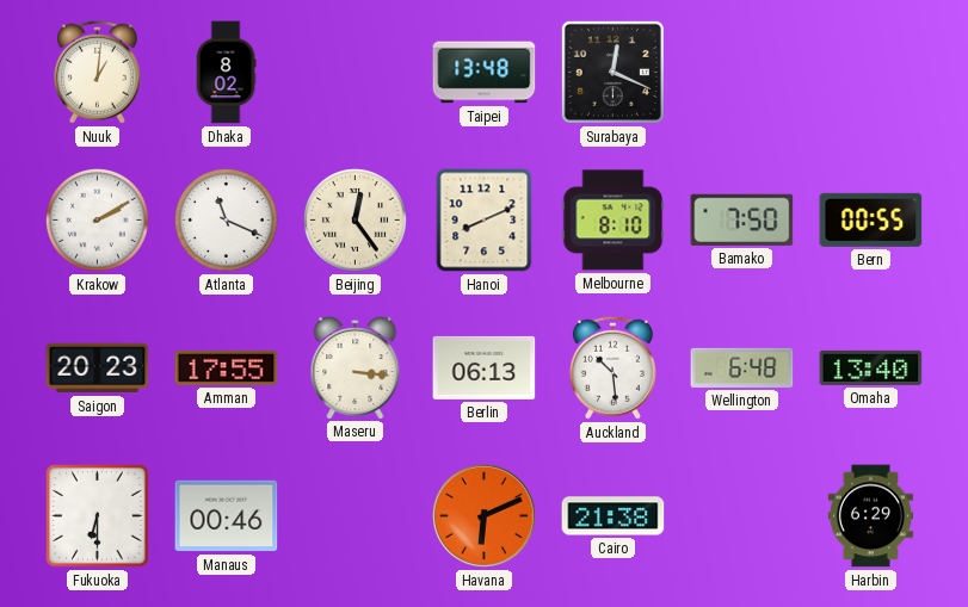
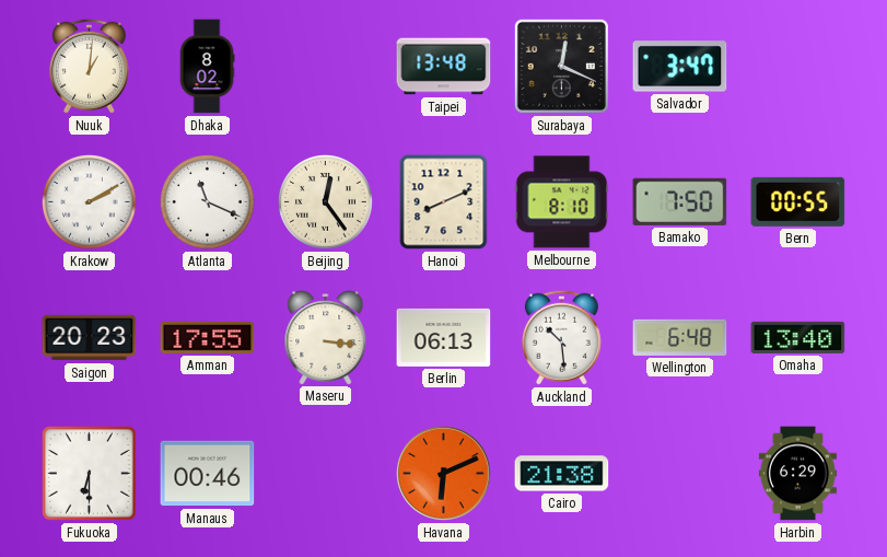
Salvador: none -> 3:47
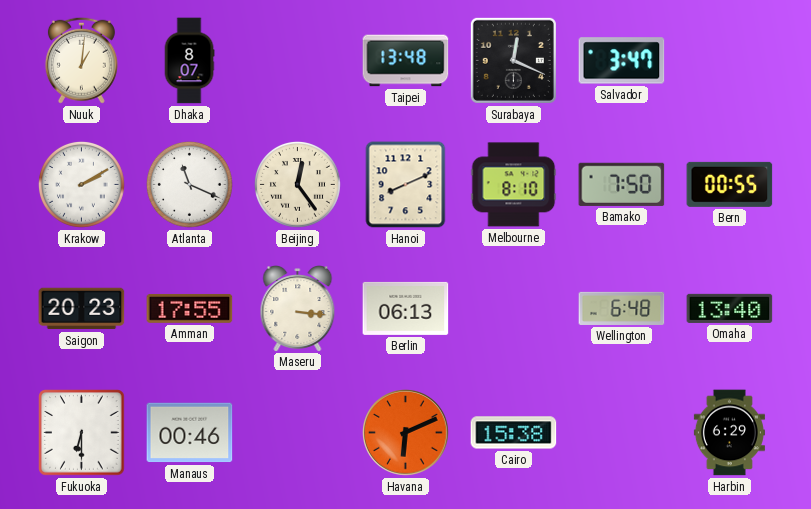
Dhaka: 8:02 -> 8:07
Auckland: 10:29 -> none
Cairo: 21:38 -> 15:38
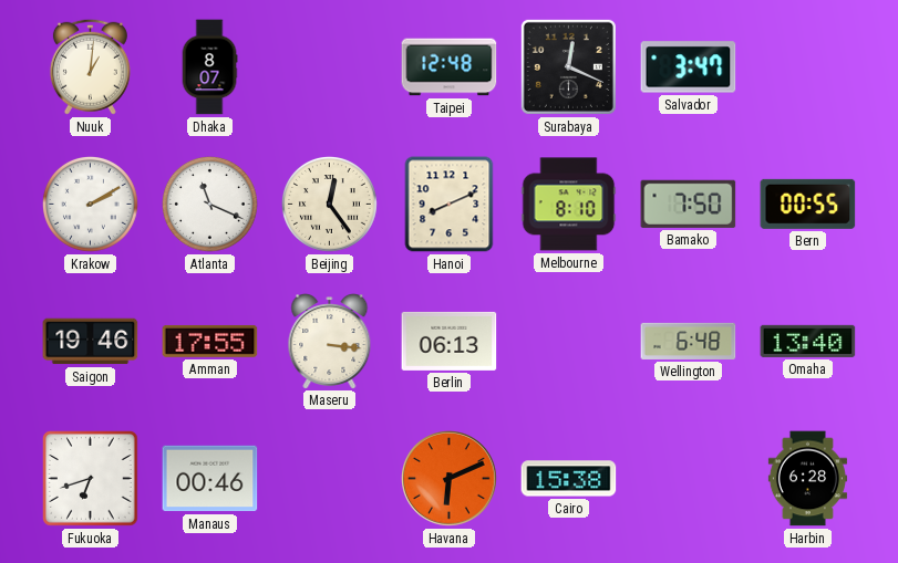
Taipei: 13:48 -> 12:48
Saigon: 20:23 -> 19:46
Fukuoka: 6:30 -> 6:42
Harbin: 6:29 -> 6:28
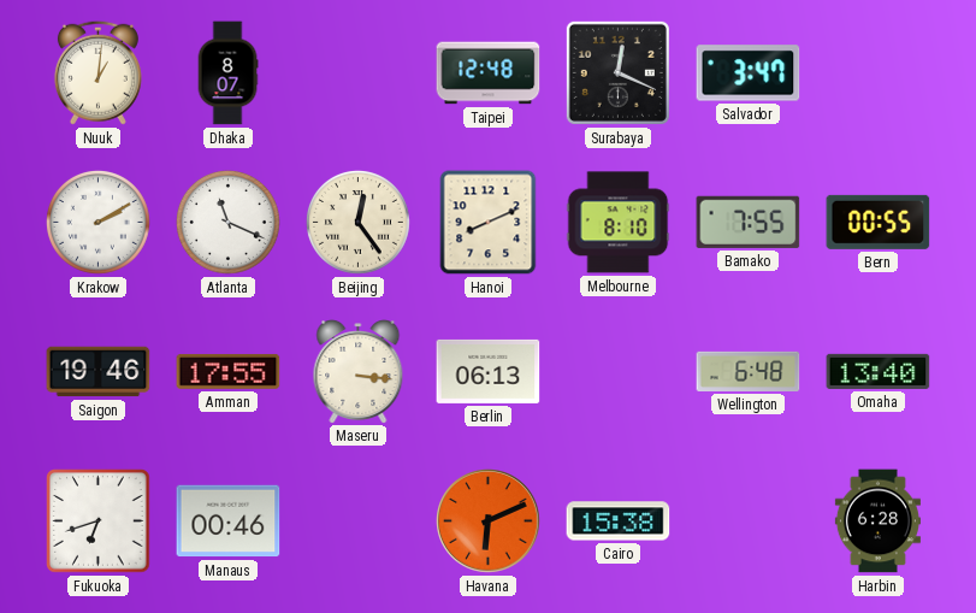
Bamako: 7:50 -> 7:55
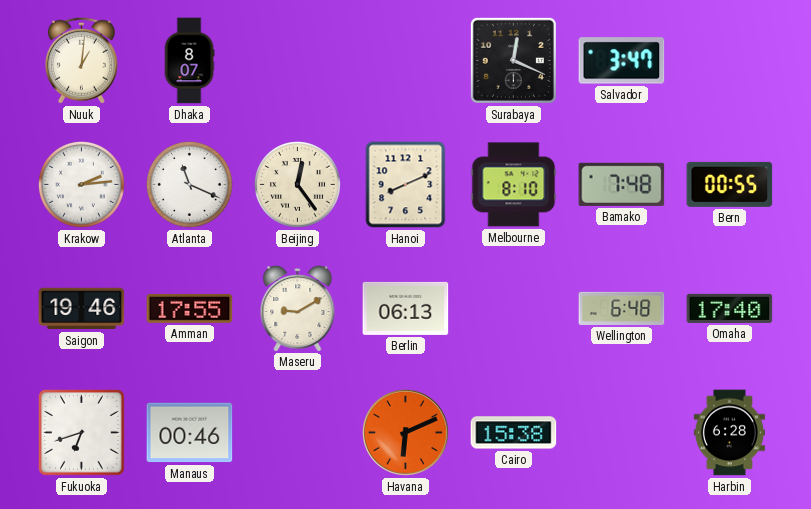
Taipei: 12:48 -> none
Krakow: 2:10 -> 2:14
Bamako: 7:55 -> 7:48
Maseru: 3:16 -> 9:10
Omaha: 13:40 -> 17:40
